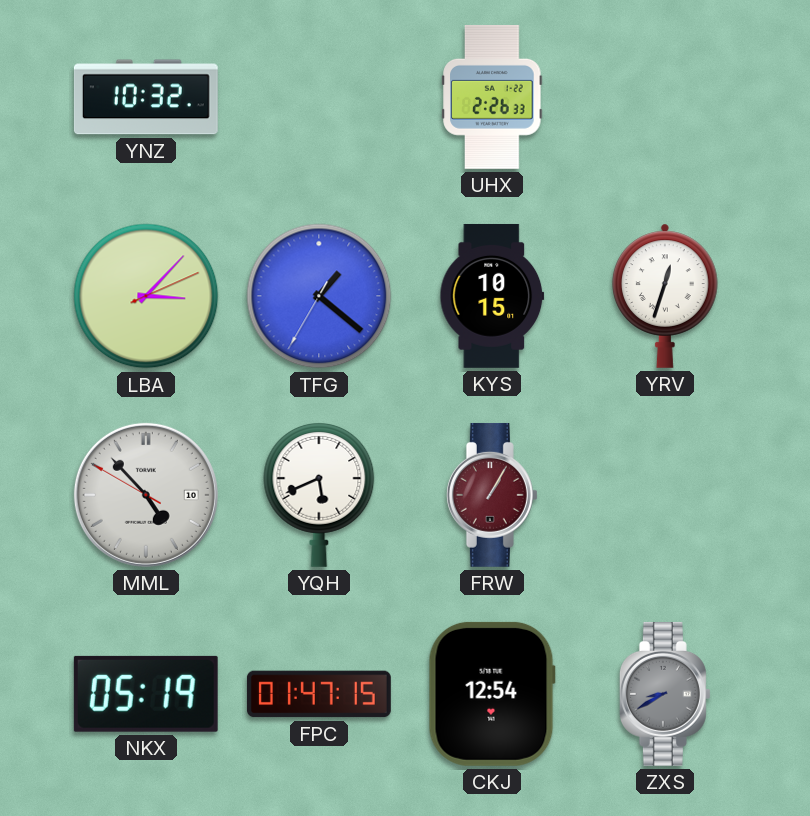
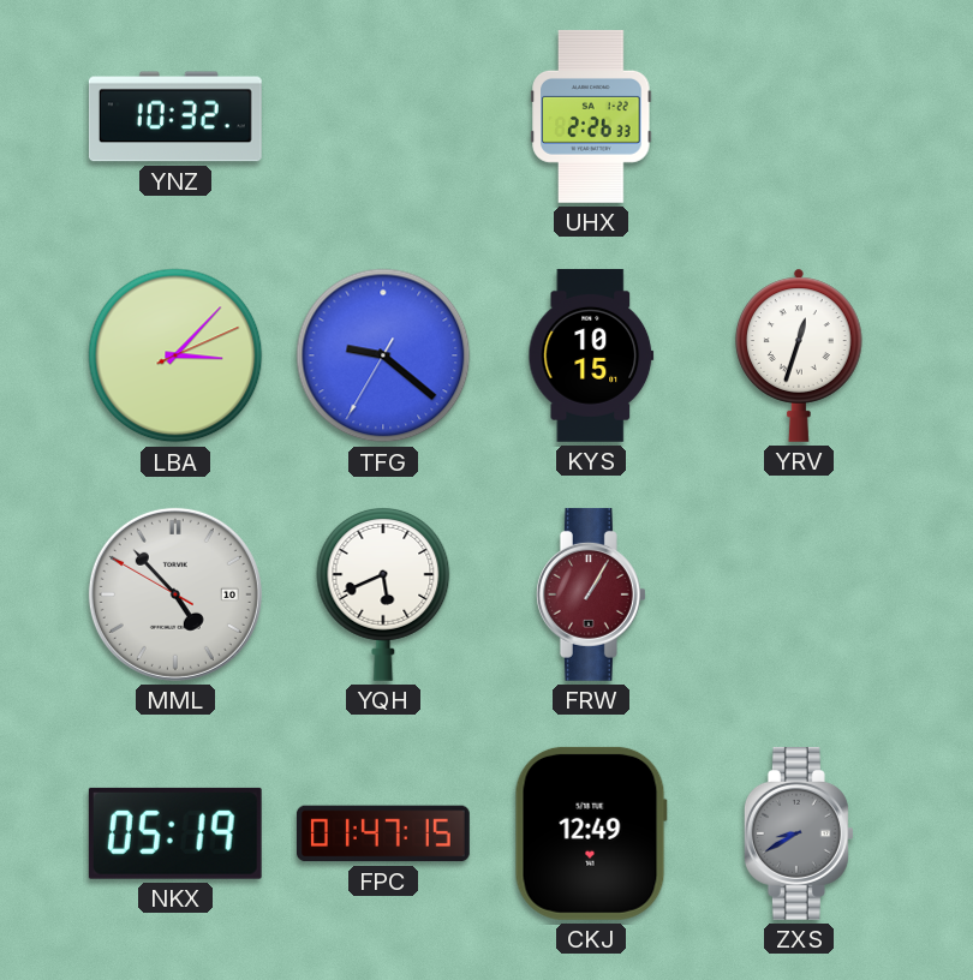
TFG: 1:21 -> 9:21
CKJ: 12:54 -> 12:49
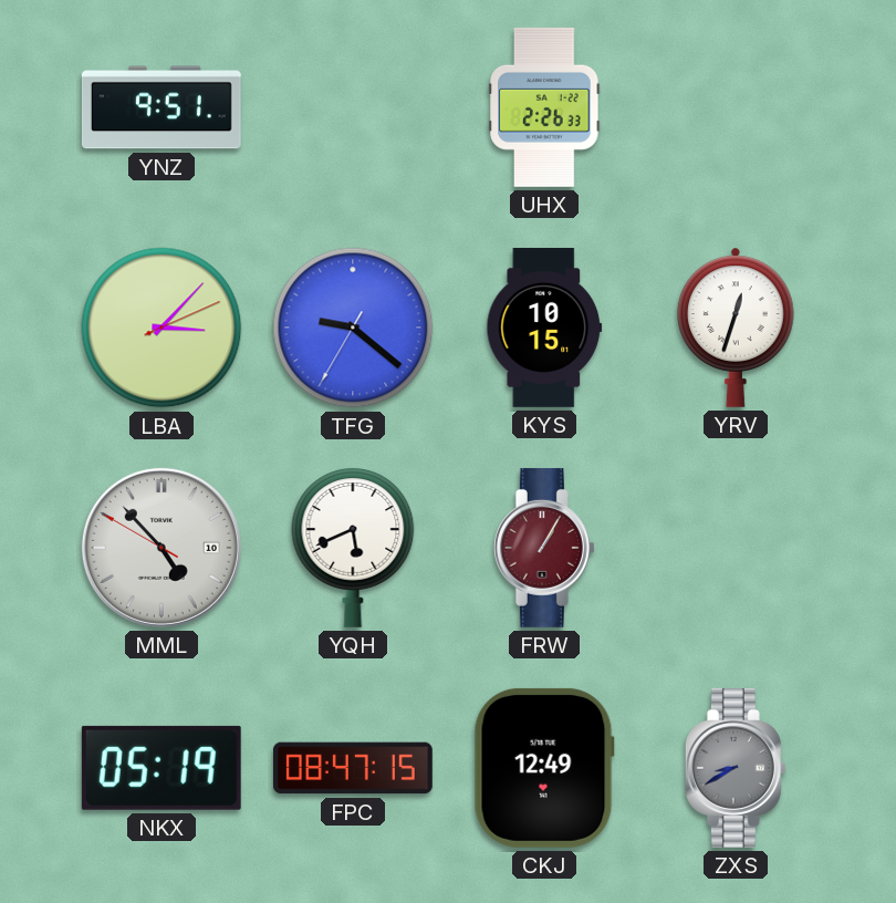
YNZ: 10:32 -> 9:51
FPC: 01:47 -> 08:47
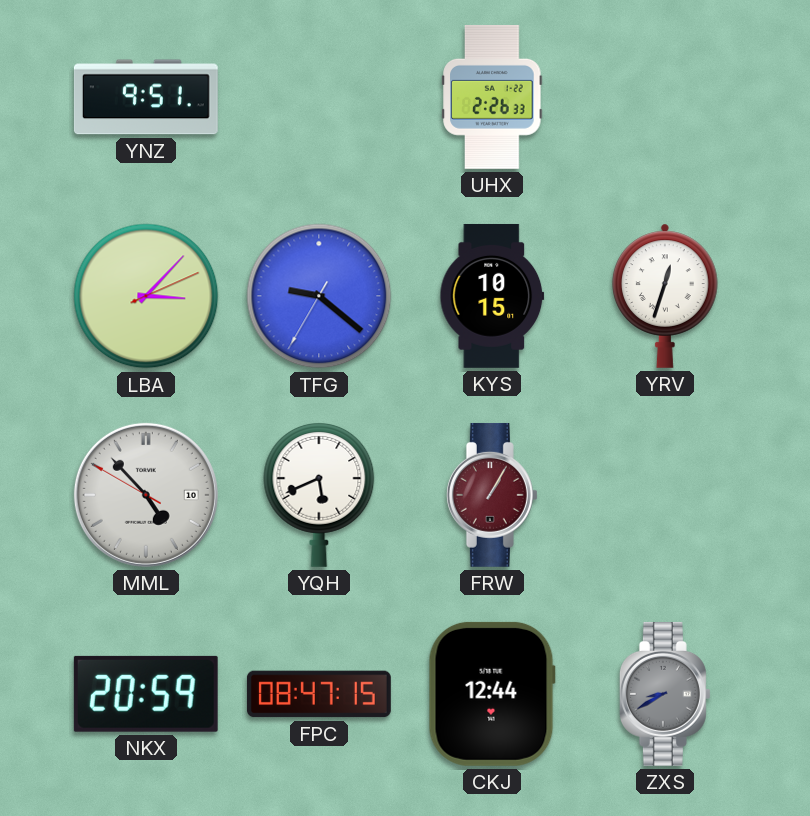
NKX: 05:19 -> 20:59
CKJ: 12:49 -> 12:44
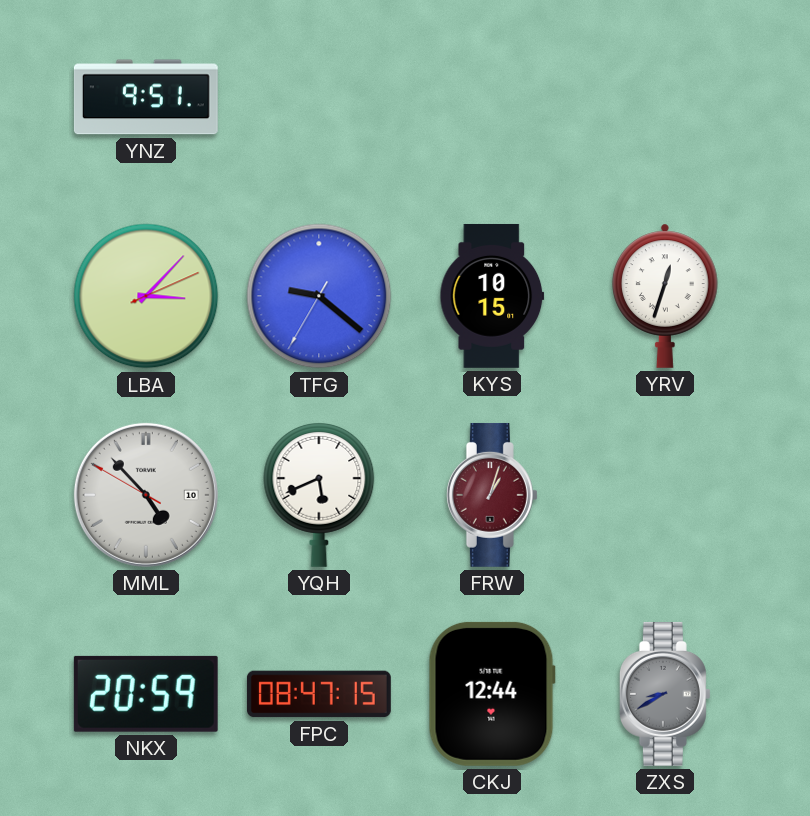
UHX: 2:26 -> none
FRW: 1:05 -> 1:03
